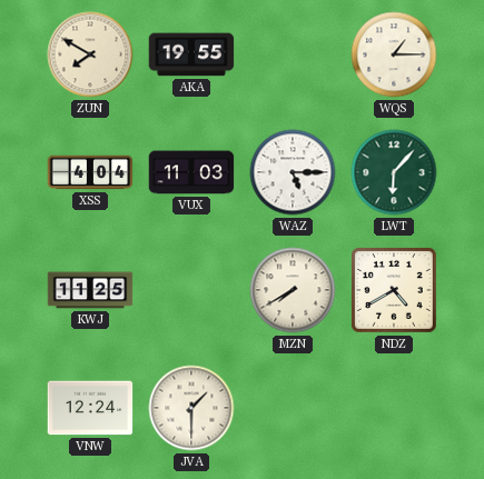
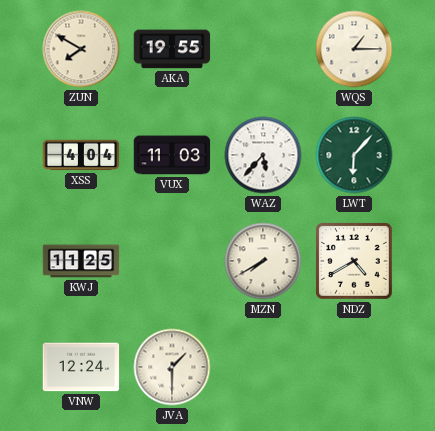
WAZ: 5:15 -> 5:37
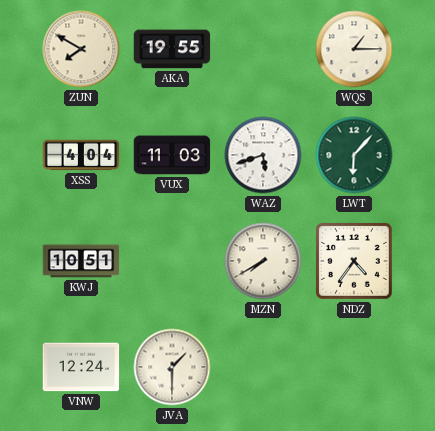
WAZ: 5:37 -> 5:42
KWJ: 11:25 -> 10:51
NDZ: 4:40 -> 4:36
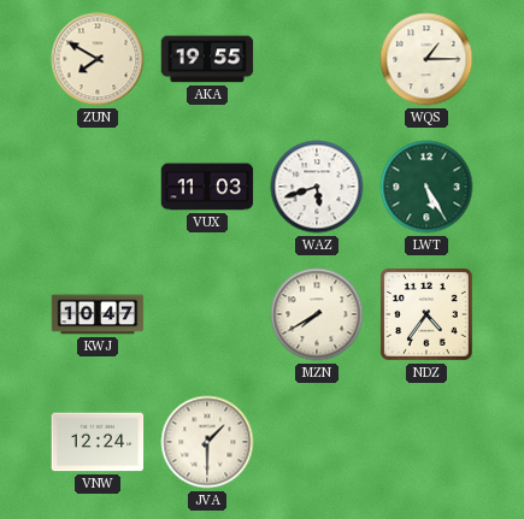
XSS: 4:04 -> none
LWT: 6:07 -> 5:25
KWJ: 10:51 -> 10:47
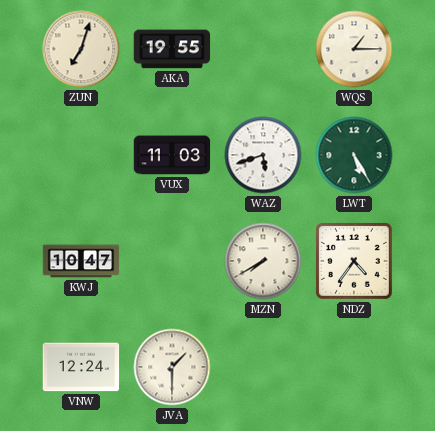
ZUN: 7:50 -> 7:03
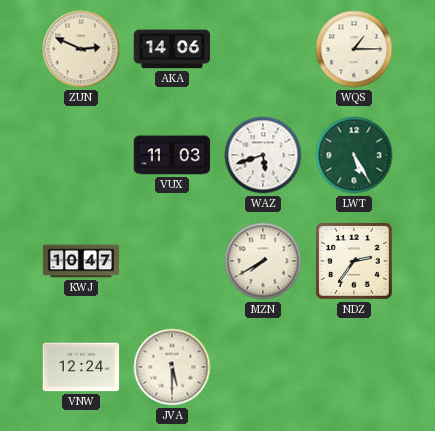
ZUN: 7:03 -> 2:49
AKA: 19:55 -> 14:06
NDZ: 4:36 -> 2:36
JVA: 1:30 -> 5:30
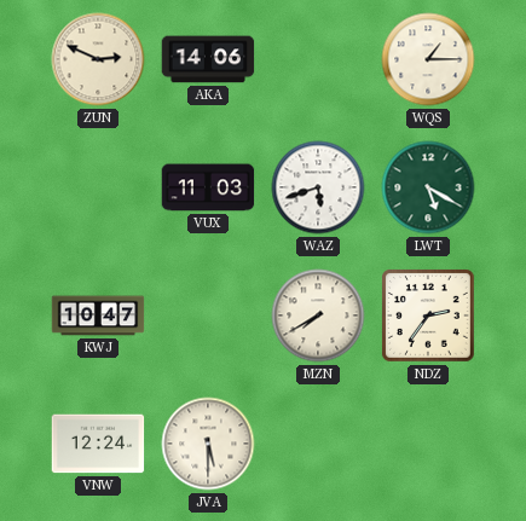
LWT: 5:25 -> 5:20
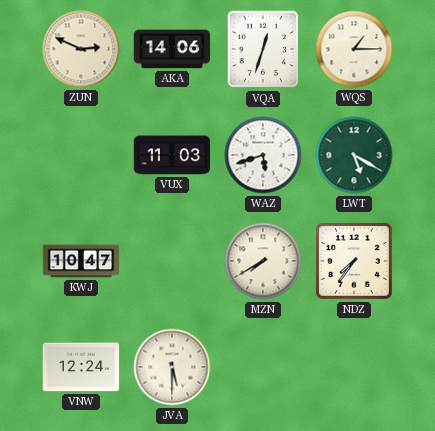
VQA: none -> 12:33
NDZ: 2:36 -> 7:36
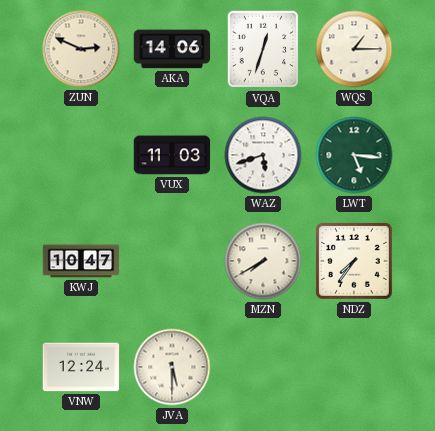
LWT: 5:20 -> 5:16
